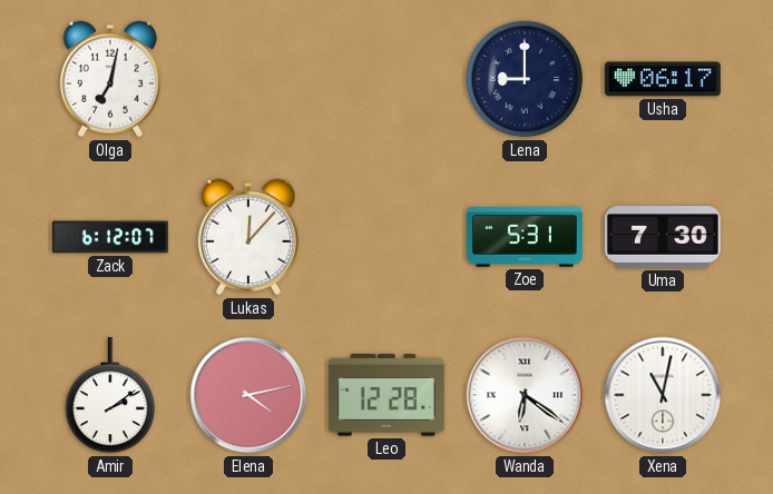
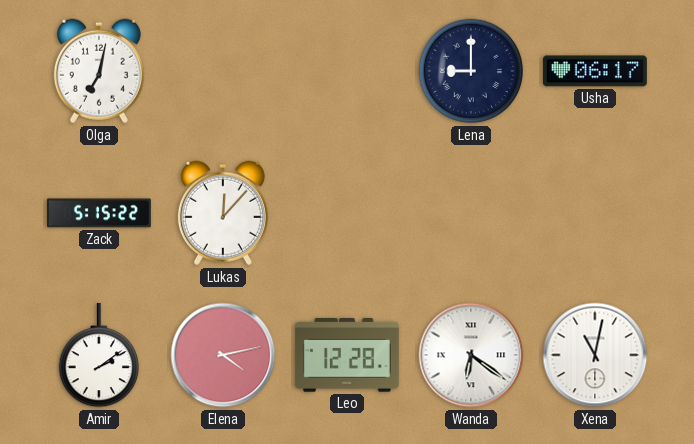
Zack: 6:12 -> 5:15
Zoe: 5:31 -> none
Uma: 7:30 -> none
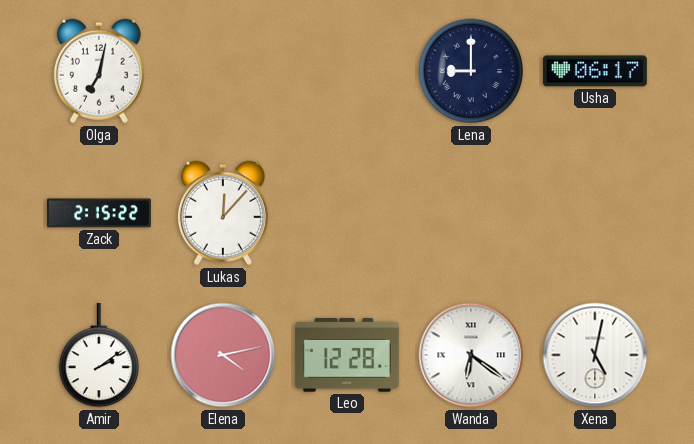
Zack: 5:15 -> 2:15
Xena: 11:02 -> 5:02
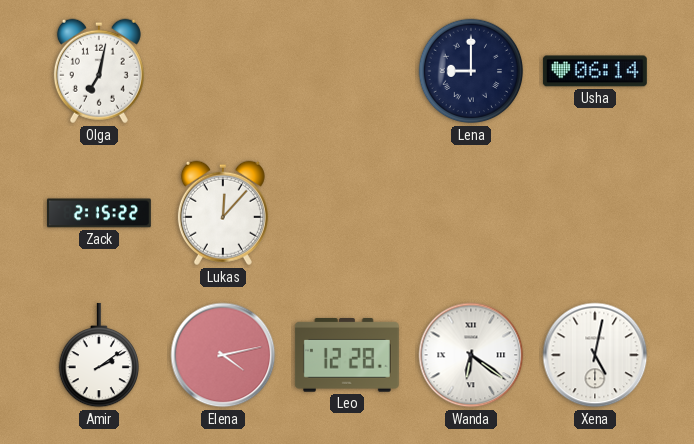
Usha: 06:17 -> 06:14
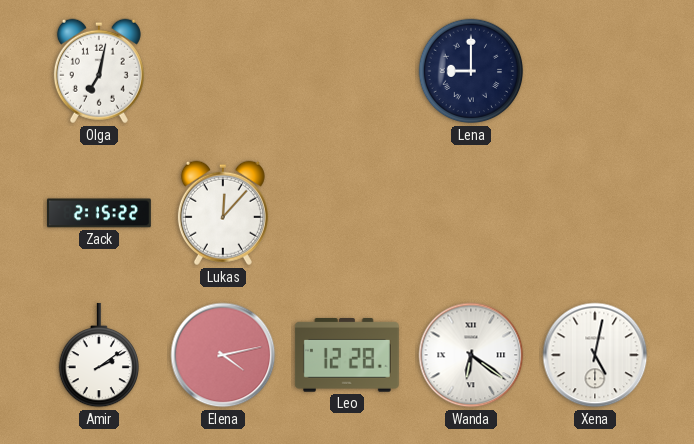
Usha: 06:14 -> none
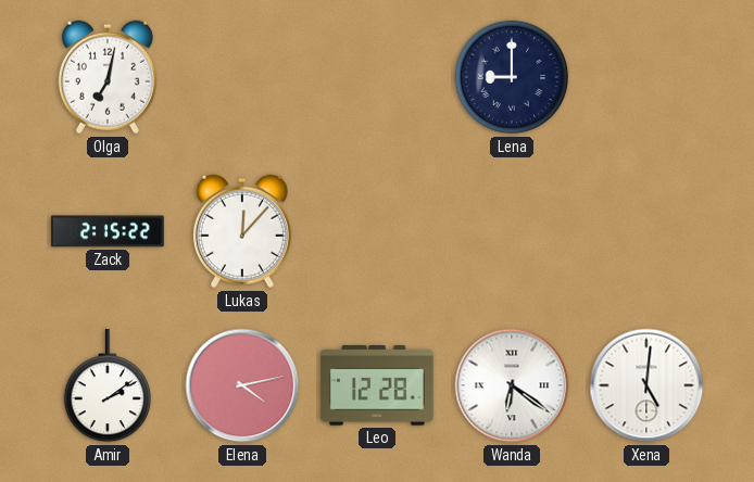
Xena: 5:02 -> 5:01
